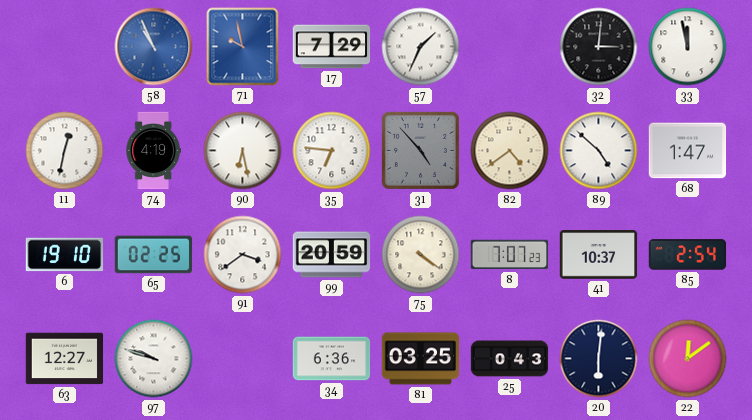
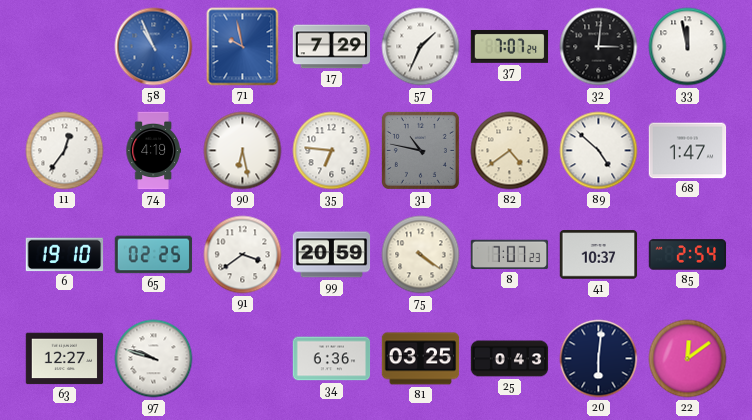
37: none -> 7:07
11: 12:32 -> 12:36
31: 4:53 -> 10:47
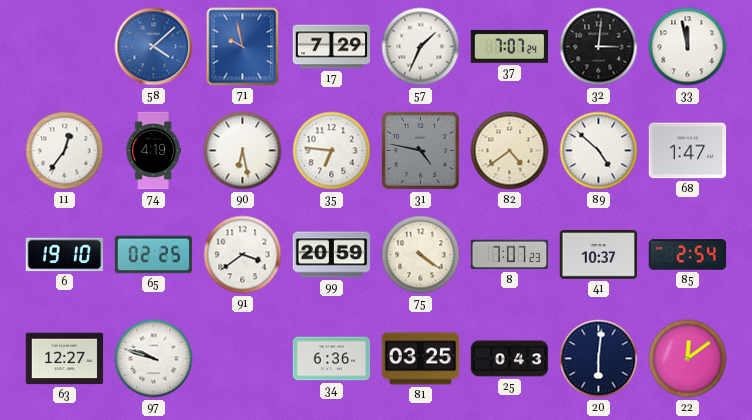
58: 10:56 -> 4:08
31: 10:47 -> 4:47
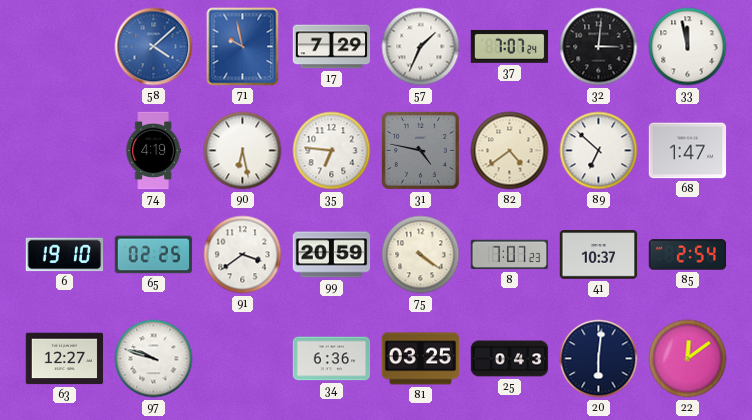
11: 12:36 -> none
89: 4:52 -> 6:52
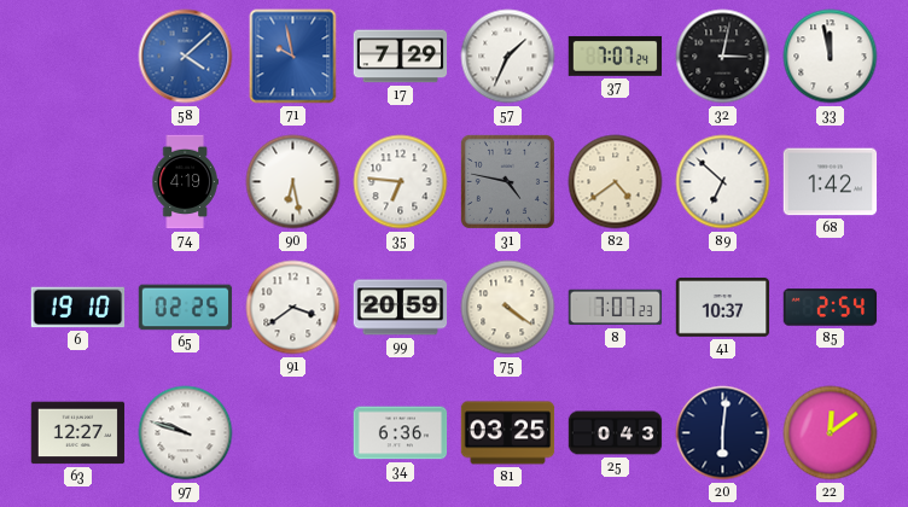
32: 3:01 -> 3:02
68: 1:47 -> 1:42
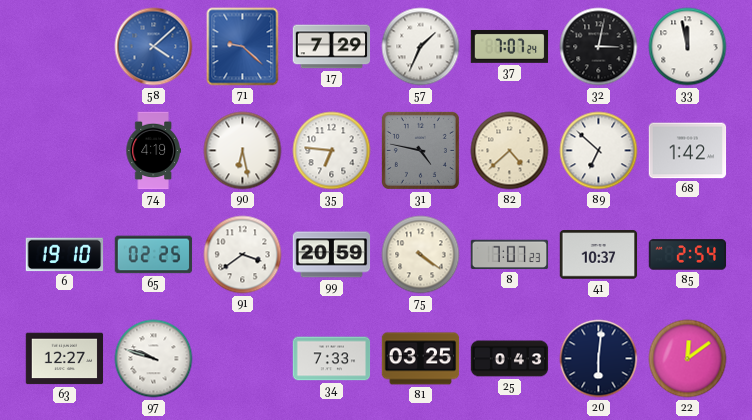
71: 9:58 -> 9:22
82: 4:39 -> 4:38
34: 6:36 -> 7:33
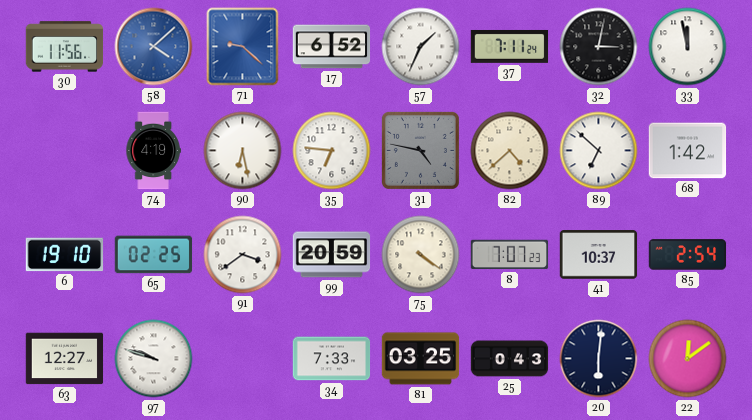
30: none -> 11:56
17: 7:29 -> 6:52
37: 7:07 -> 7:11
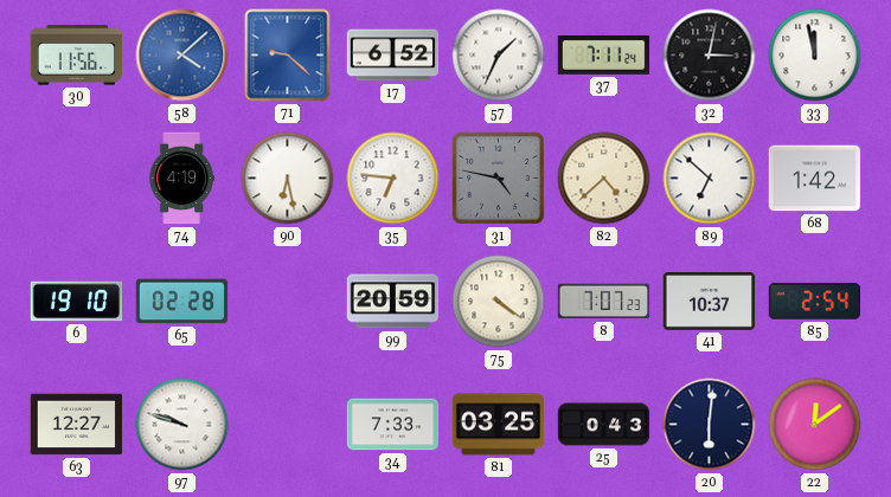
65: 02:25 -> 02:28
91: 3:39 -> none
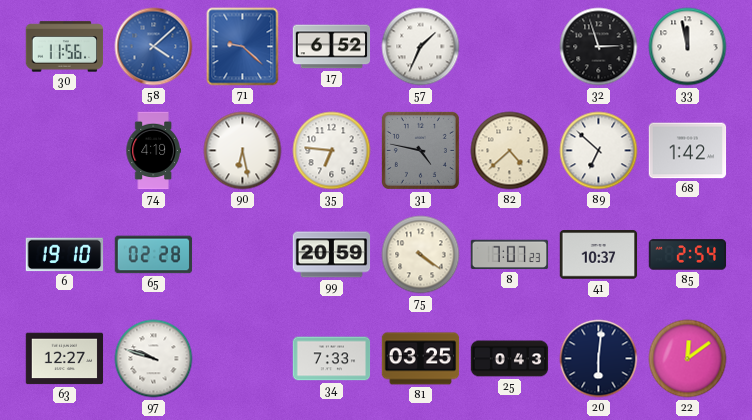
37: 7:11 -> none
32: 3:02 -> 2:57
